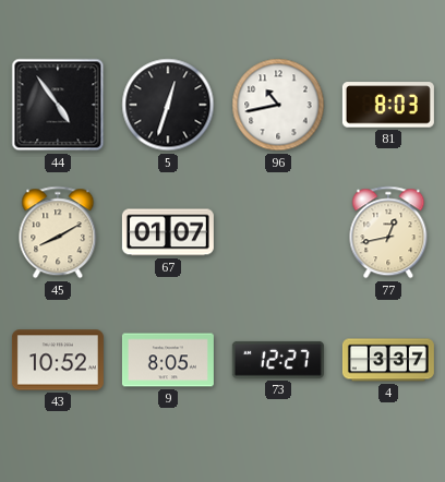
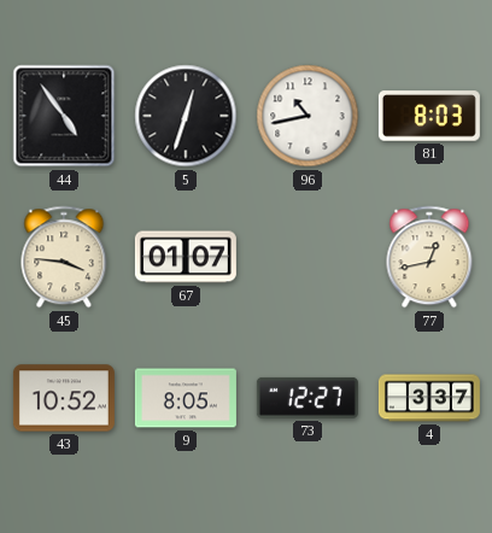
45: 8:10 -> 3:46
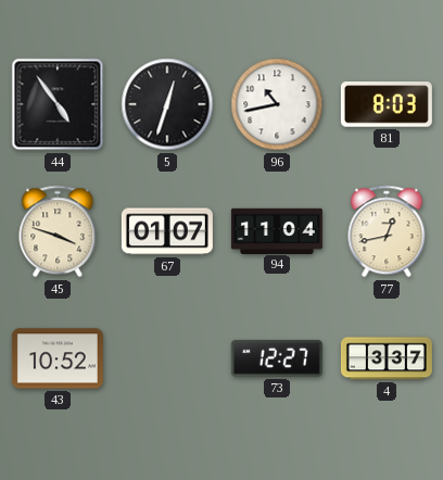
45: 3:46 -> 3:48
94: none -> 11:04
9: 8:05 -> none
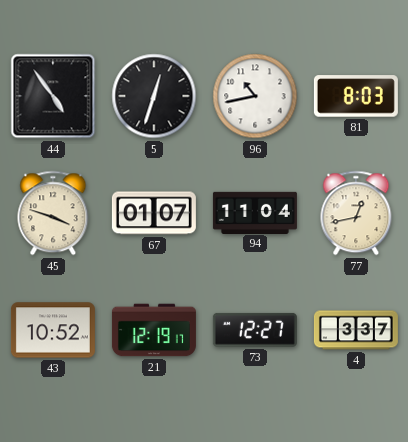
21: none -> 12:19
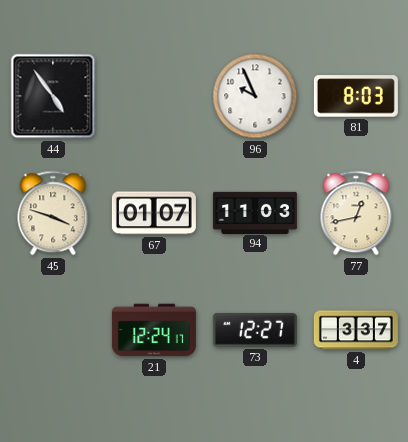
5: 12:33 -> none
96: 10:43 -> 9:56
94: 11:04 -> 11:03
43: 10:52 -> none
21: 12:19 -> 12:24
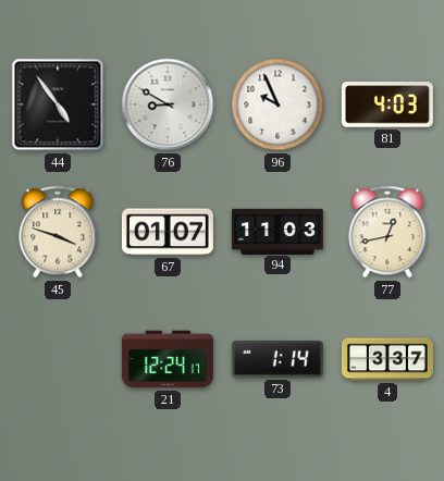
76: none -> 8:50
81: 8:03 -> 4:03
73: 12:27 -> 1:14
